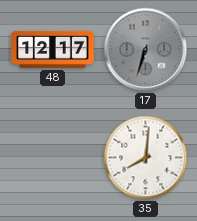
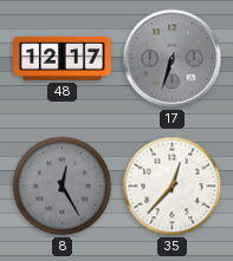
8: none -> 12:25
35: 8:01 -> 12:37
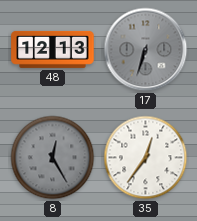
48: 12:17 -> 12:13
35: 12:37 -> 12:36
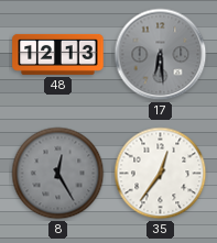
17: 6:33 -> 6:29
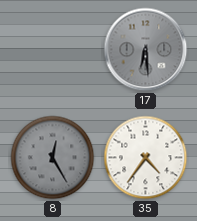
48: 12:13 -> none
35: 12:36 -> 4:36
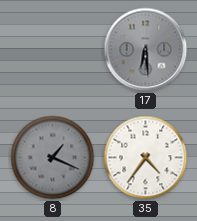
8: 12:25 -> 1:19
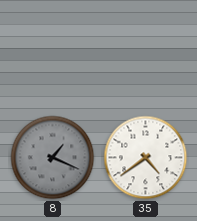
17: 6:29 -> none
35: 4:36 -> 4:39
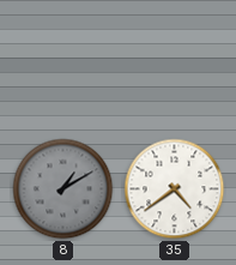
8: 1:19 -> 1:10
